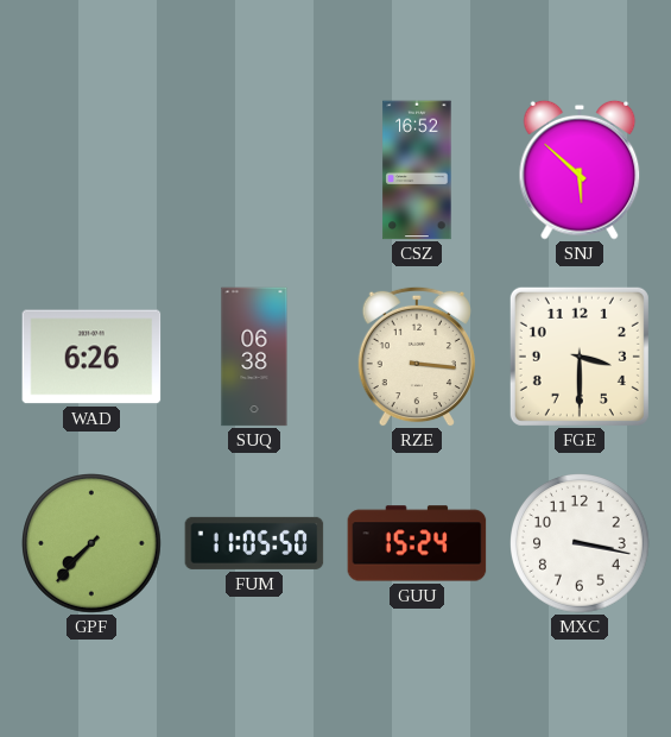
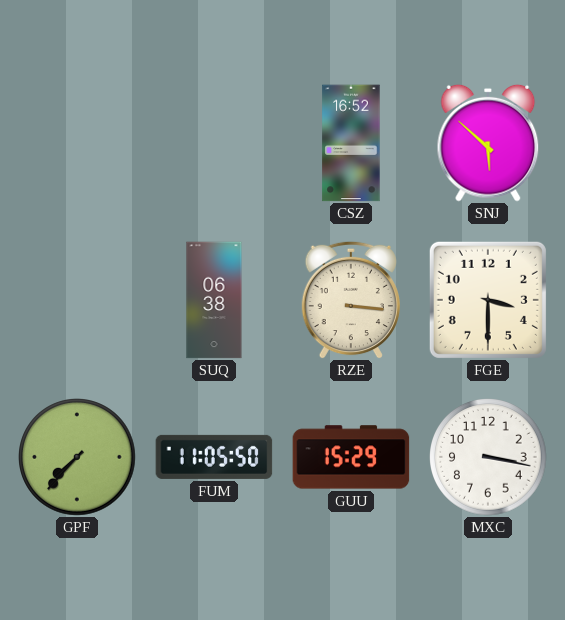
WAD: 6:26 -> none
GUU: 15:24 -> 15:29
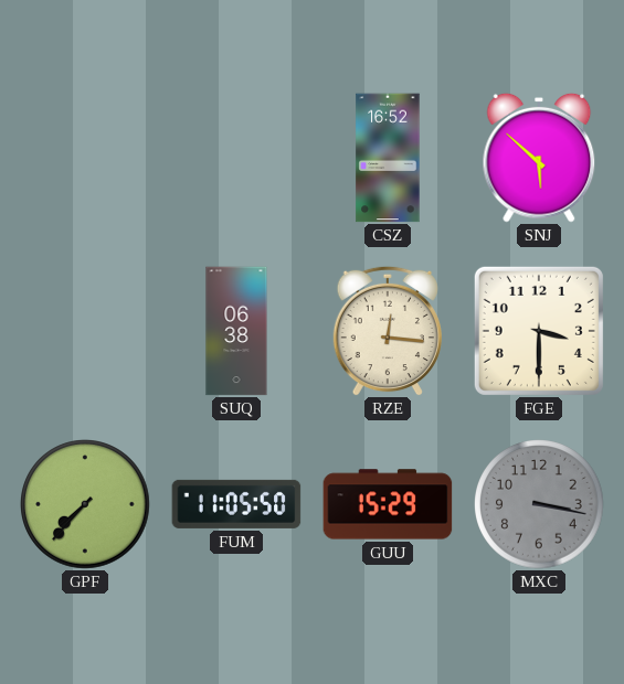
RZE: 3:16 -> 12:16
MXC dial: white -> grey
